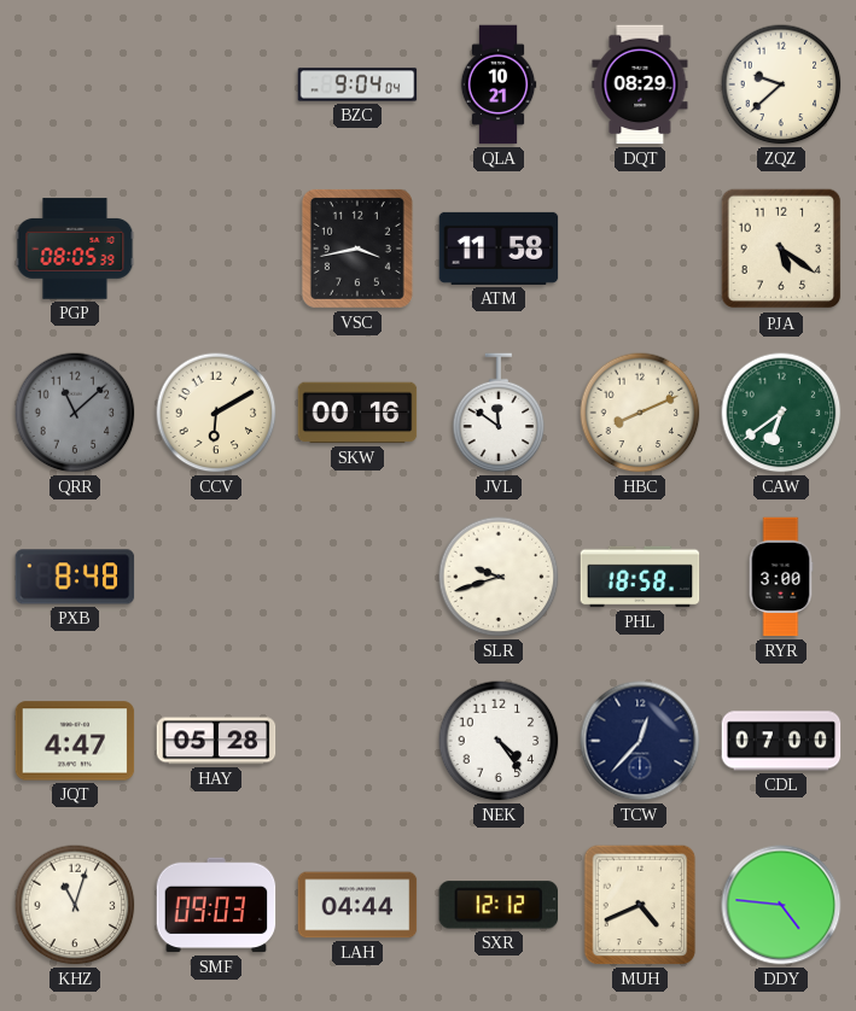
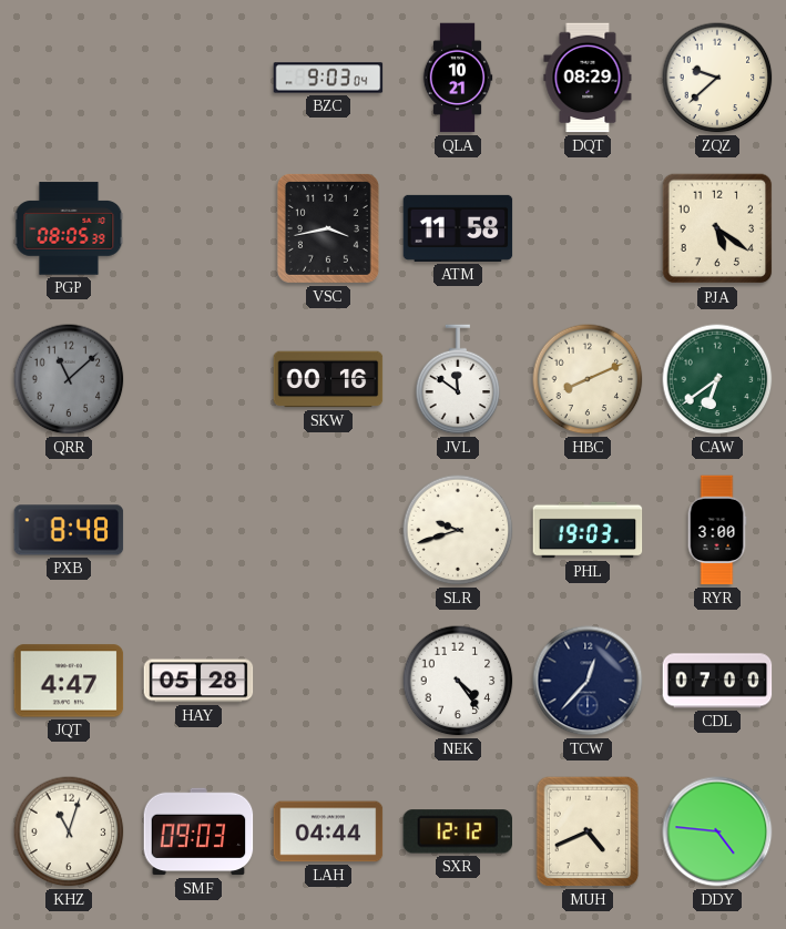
BZC: 9:04 -> 9:03
CCV: 6:10 -> none
PHL: 18:58 -> 19:03
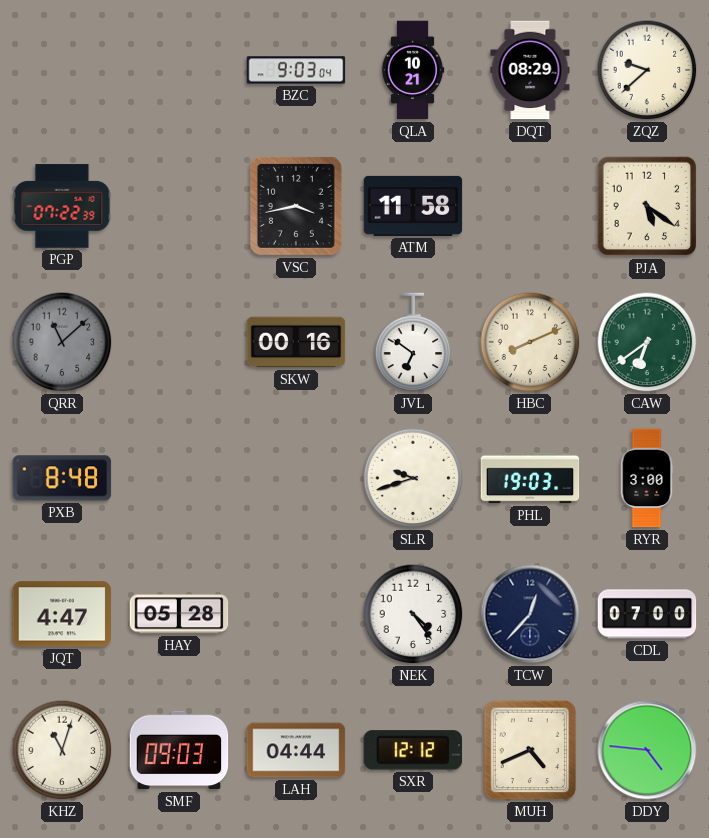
PGP: 08:05 -> 07:22
JVL: 11:51 -> 6:51
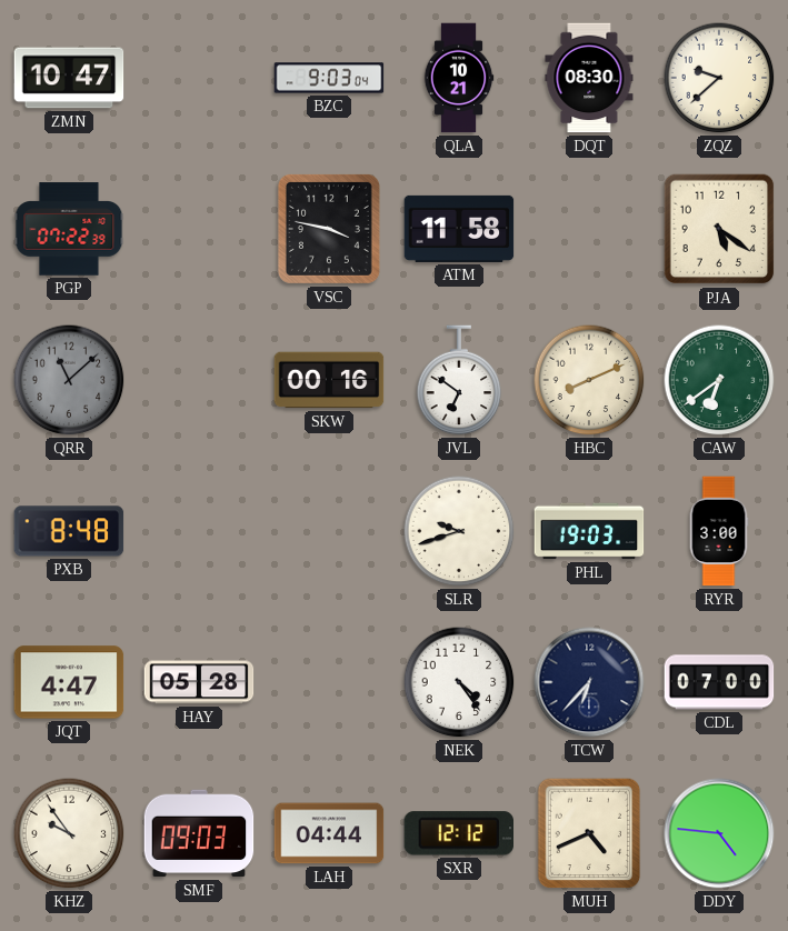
ZMN: none -> 10:47
DQT: 08:29 -> 08:30
VSC: 3:43 -> 3:47
TCW: 12:37 -> 6:37
KHZ: 11:03 -> 9:54
